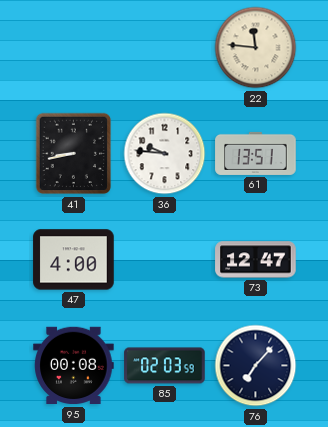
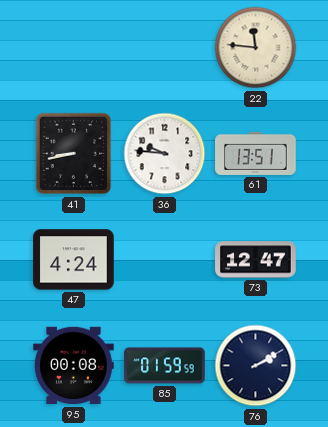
47: 4:00 -> 4:24
85: 02:03 -> 01:59
76: 7:07 -> 2:10
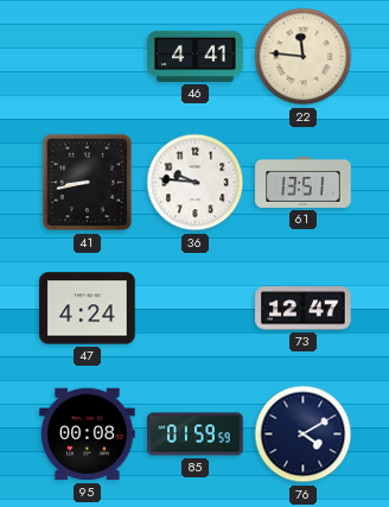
46: none -> 4:41
76: 2:10 -> 4:10
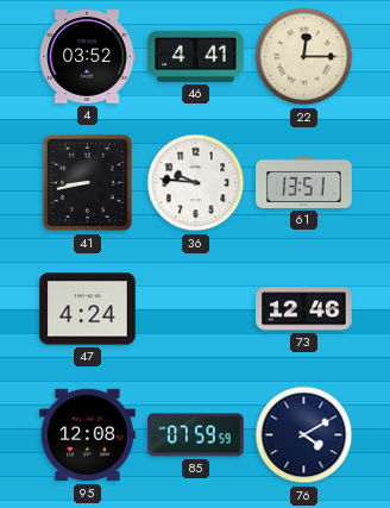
4: none -> 03:52
22: 11:46 -> 12:15
73: 12:47 -> 12:46
95: 00:08 -> 12:08
85: 01:59 -> 07:59
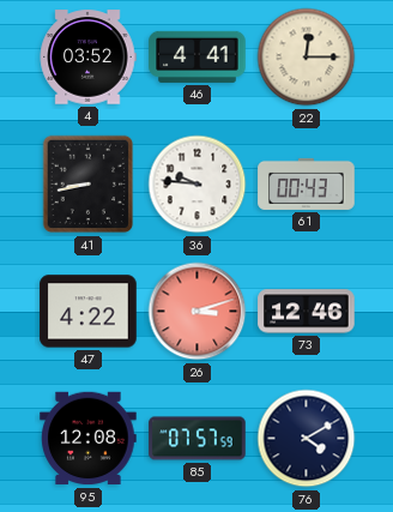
61: 13:51 -> 00:43
47: 4:24 -> 4:22
26: none -> 3:12
85: 07:59 -> 07:57
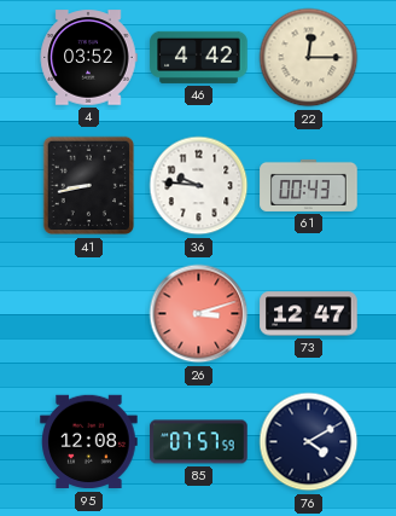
46: 4:41 -> 4:42
47: 4:22 -> none
73: 12:46 -> 12:47
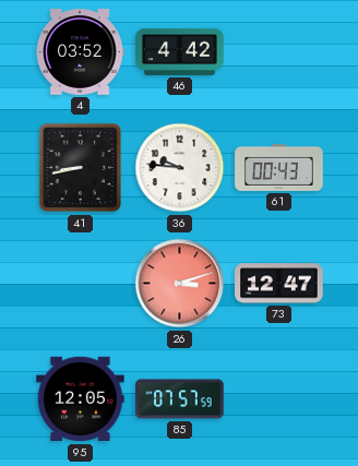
22: 12:15 -> none
95: 12:08 -> 12:05
76: 4:10 -> none
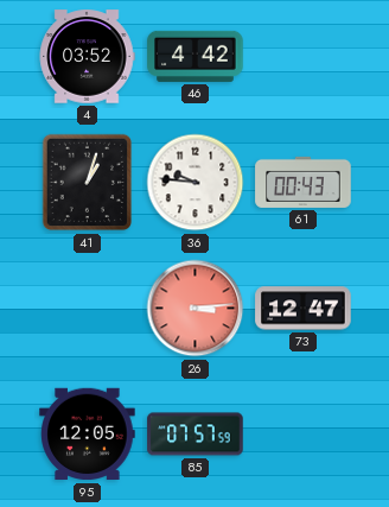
41: 8:43 -> 1:03
26: 3:12 -> 3:14
